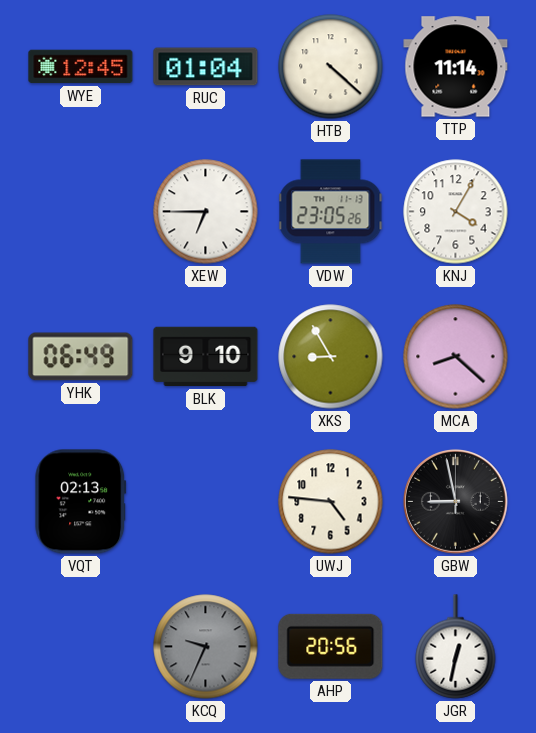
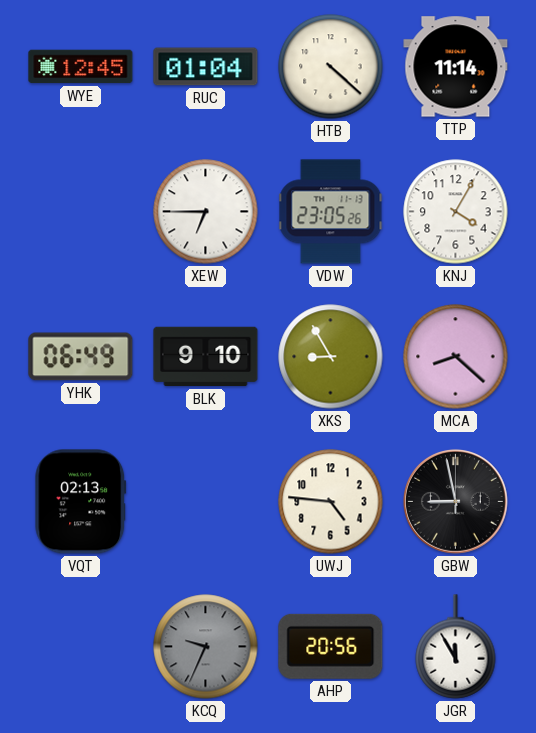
JGR: 12:32 -> 11:55
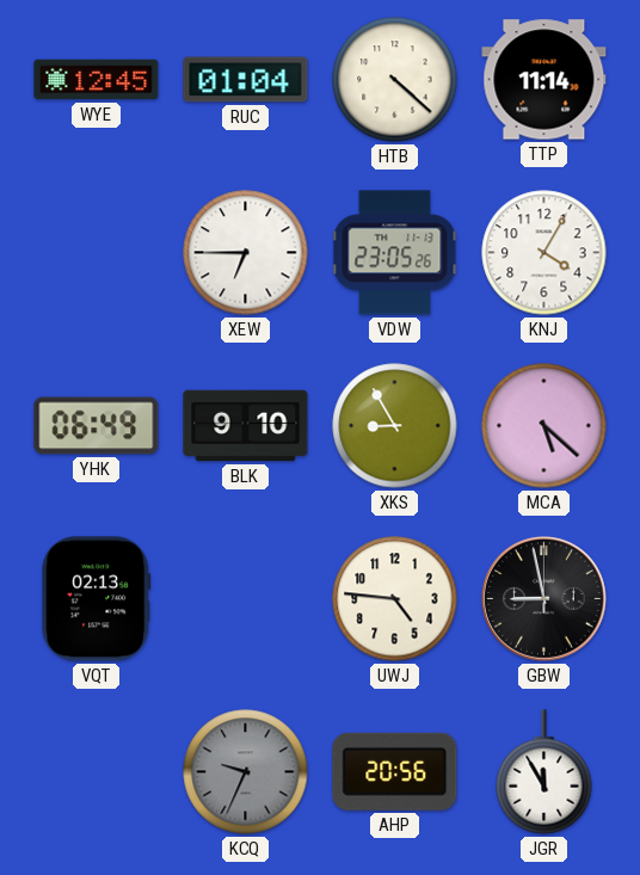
MCA: 8:22 -> 5:22
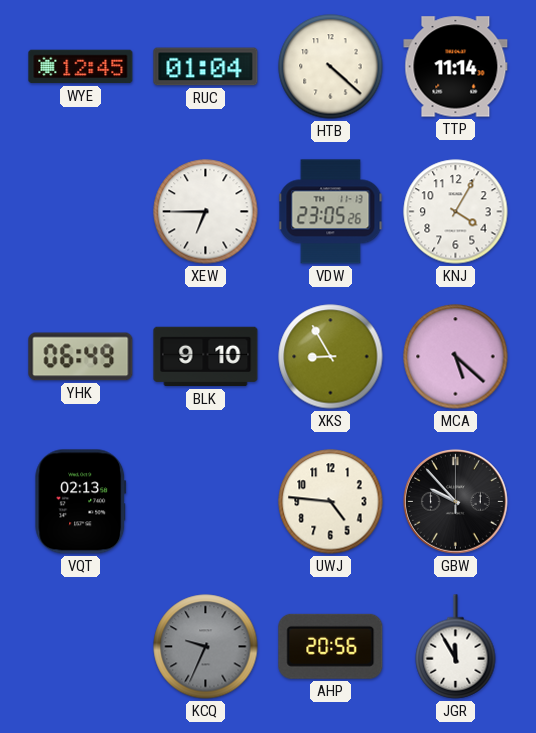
GBW: 8:58 -> 9:53
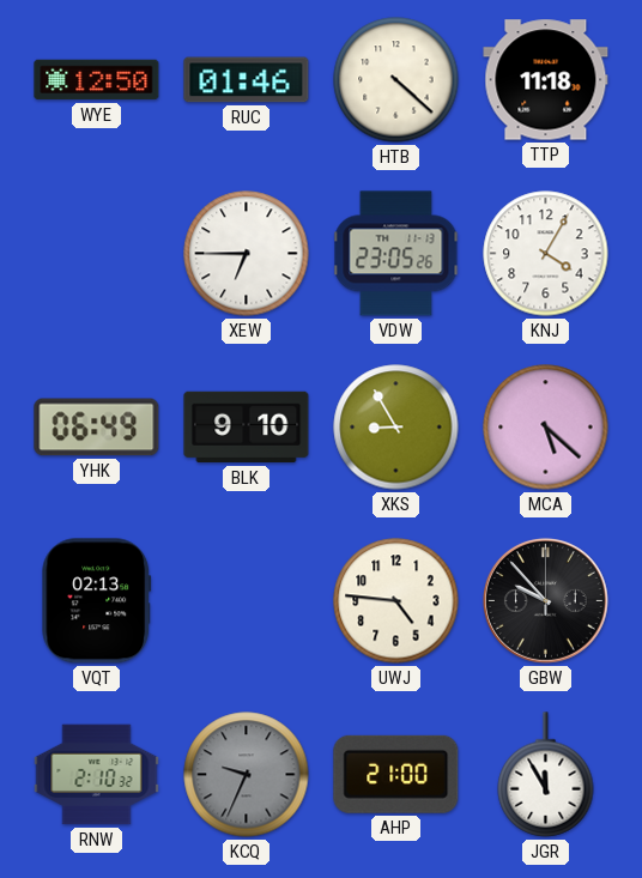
WYE: 12:45 -> 12:50
RUC: 01:04 -> 01:46
TTP: 11:14 -> 11:18
RNW: none -> 2:10
AHP: 20:56 -> 21:00
